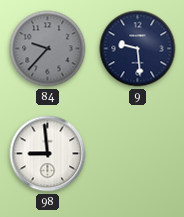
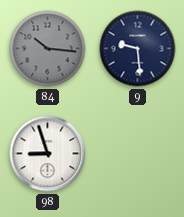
84: 9:37 -> 10:16
98: 8:59 -> 8:57
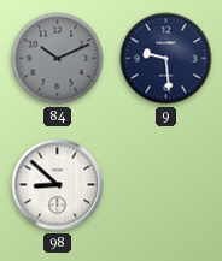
84: 10:16 -> 10:11
98: 8:57 -> 8:52
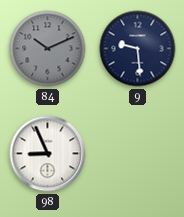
98: 8:52 -> 8:56
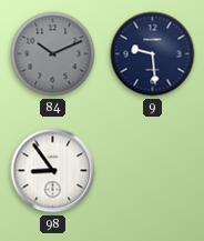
98: 8:56 -> 8:54
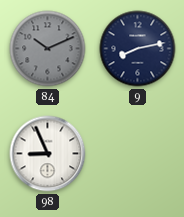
9: 9:29 -> 8:13
98: 8:54 -> 8:56
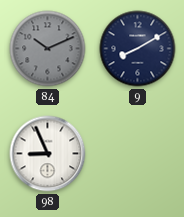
9: 8:13 -> 8:10
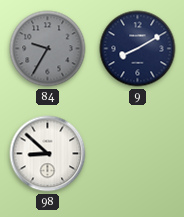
84: 10:11 -> 9:35
98: 8:56 -> 8:52
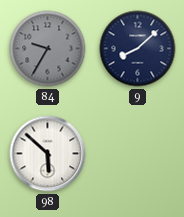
9: 8:10 -> 8:08
98: 8:52 -> 5:52
